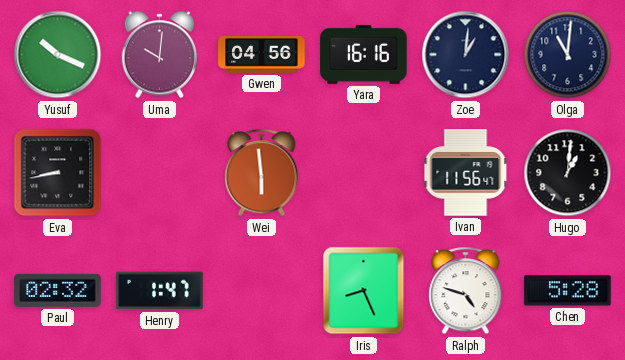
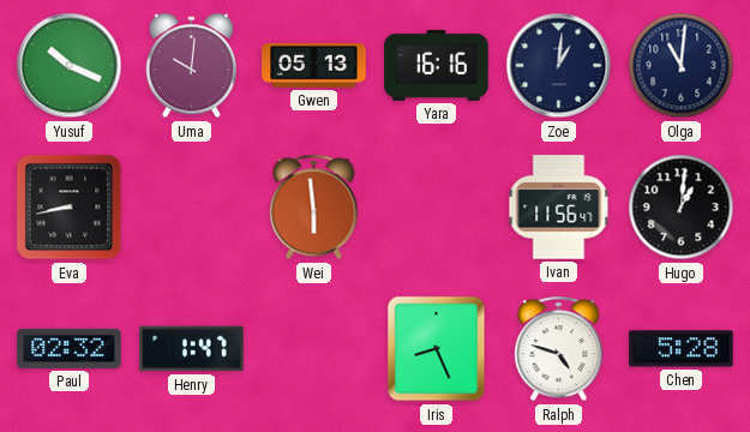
Gwen: 04:56 -> 05:13
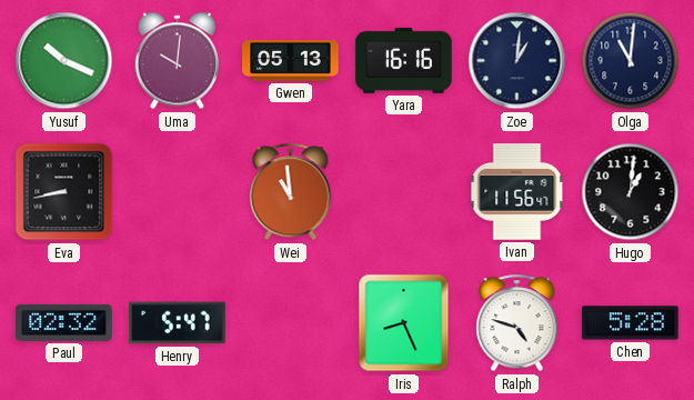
Wei: 5:59 -> 10:59
Henry: 1:47 -> 5:47
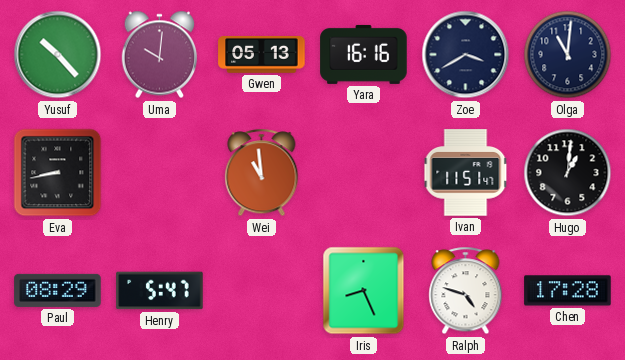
Yusuf: 10:19 -> 10:23
Zoe: 1:01 -> 3:40
Ivan: 11:56 -> 11:51
Paul: 02:32 -> 08:29
Chen: 5:28 -> 17:28
